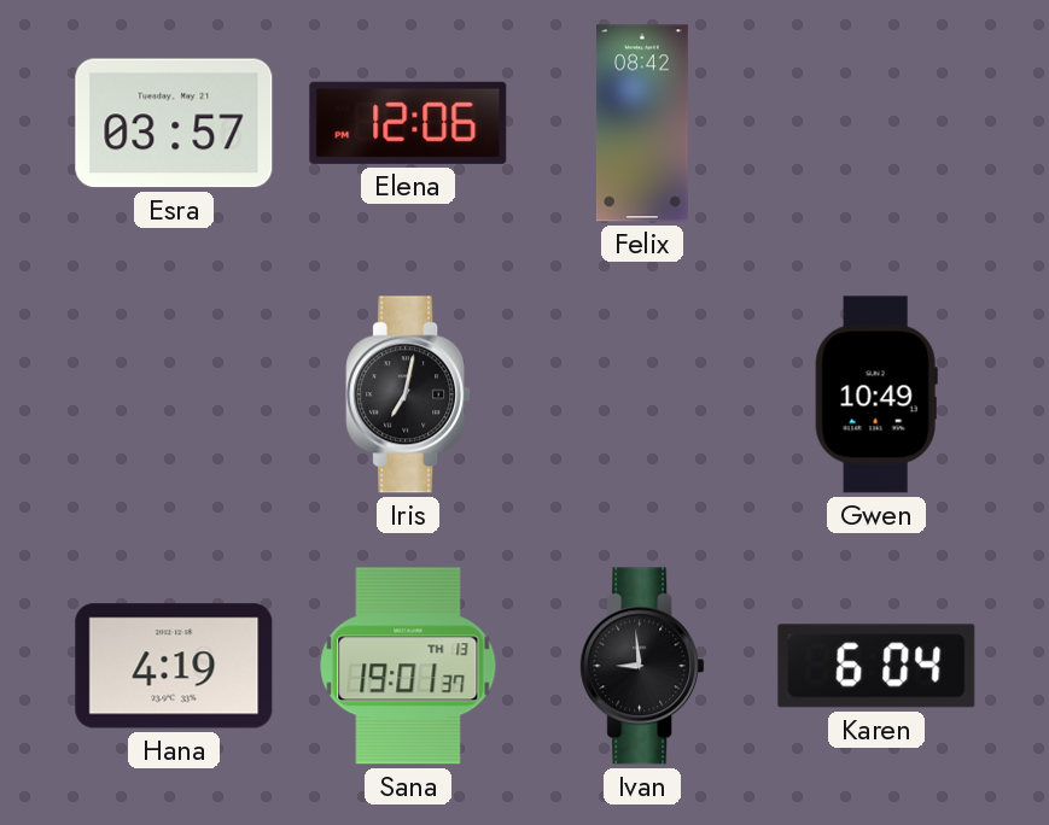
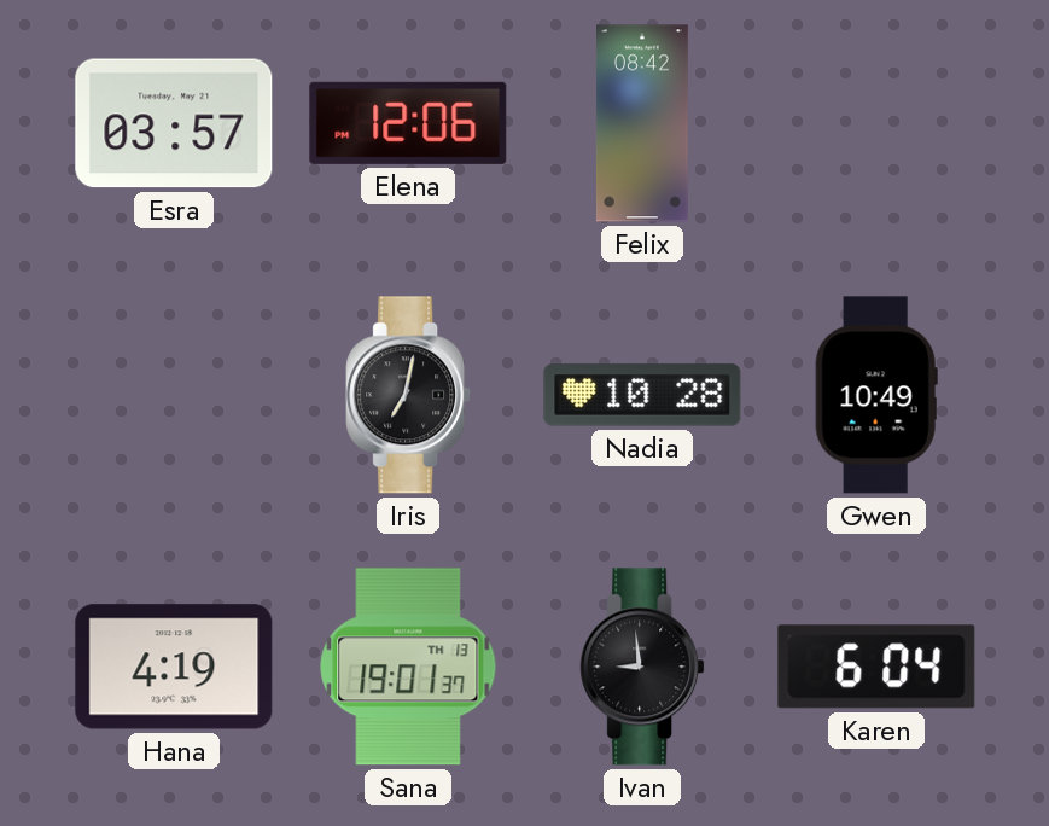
Nadia: none -> 10:28
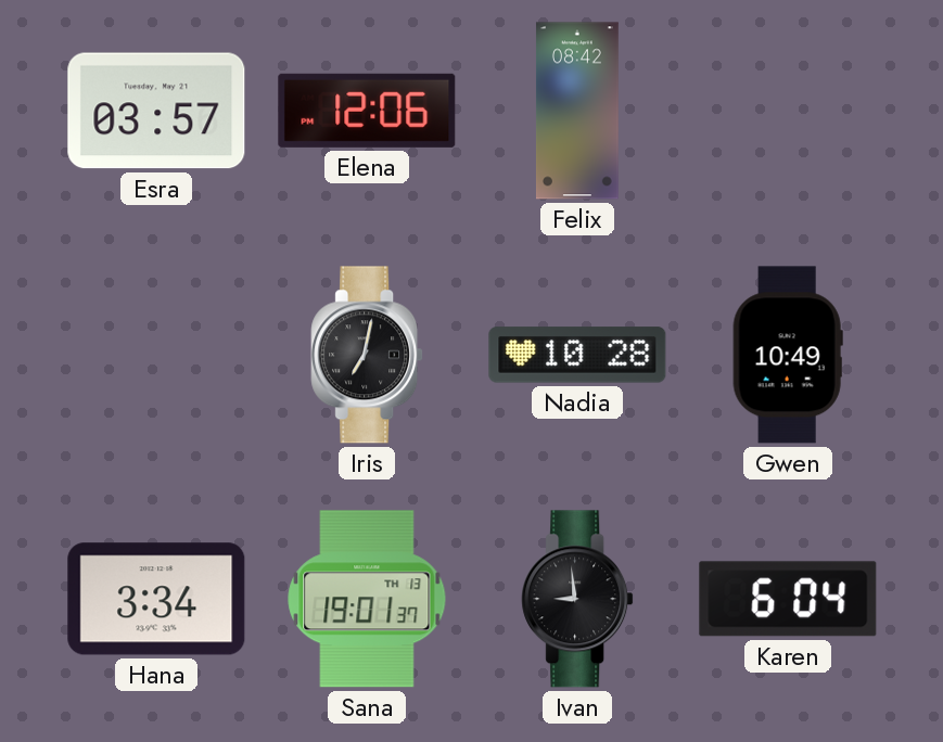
Hana: 4:19 -> 3:34
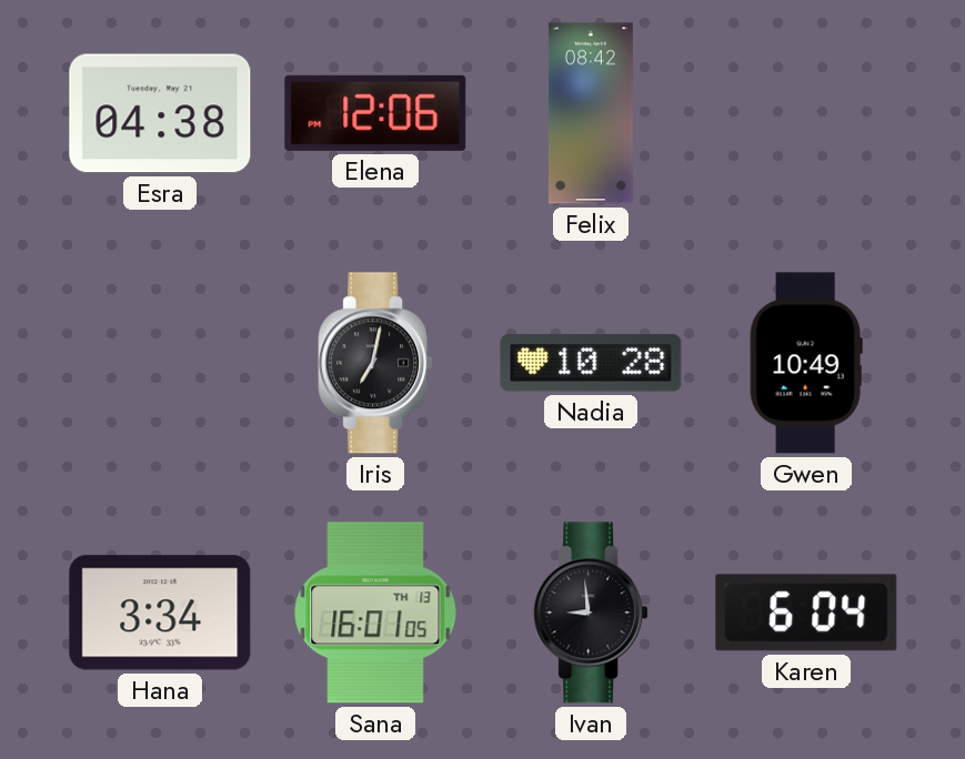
Esra: 03:57 -> 04:38
Sana: 19:01 -> 16:01
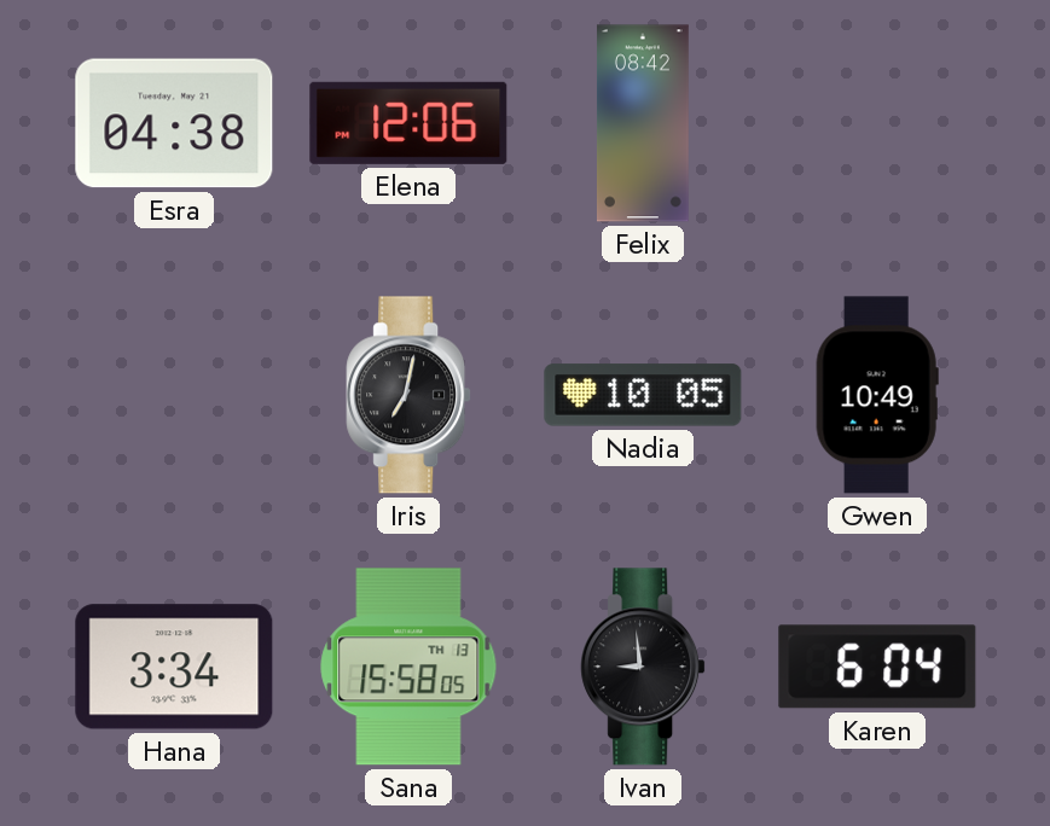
Nadia: 10:28 -> 10:05
Sana: 16:01 -> 15:58
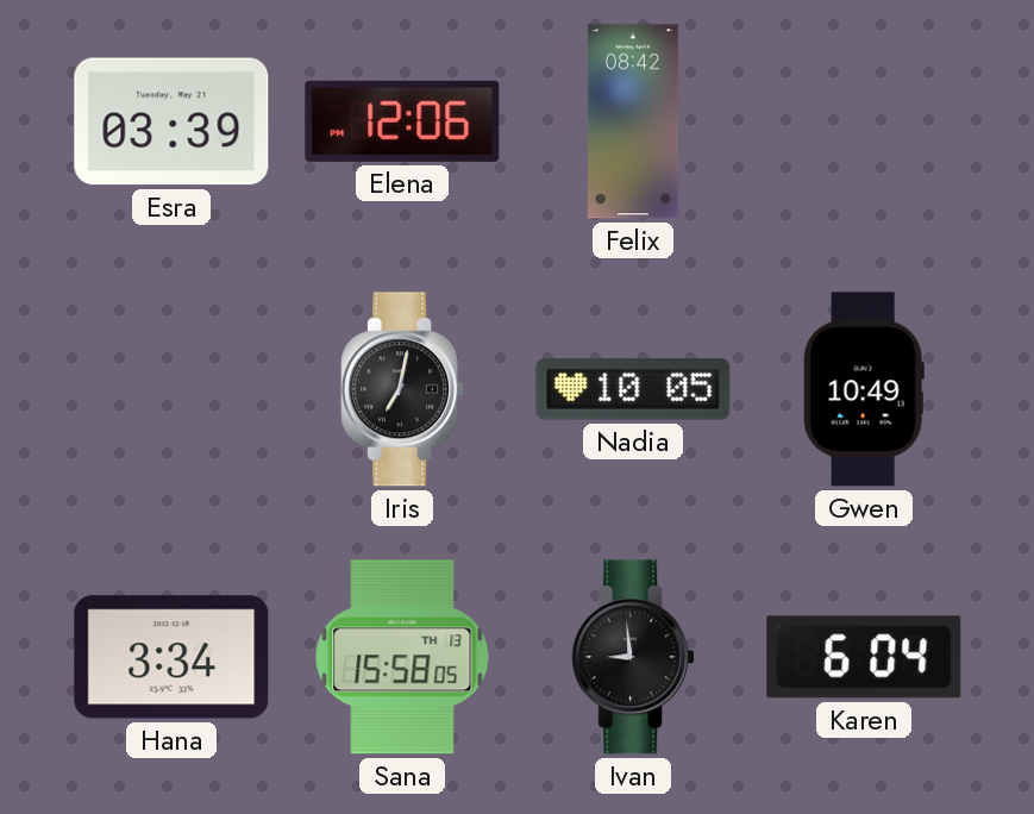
Esra: 04:38 -> 03:39
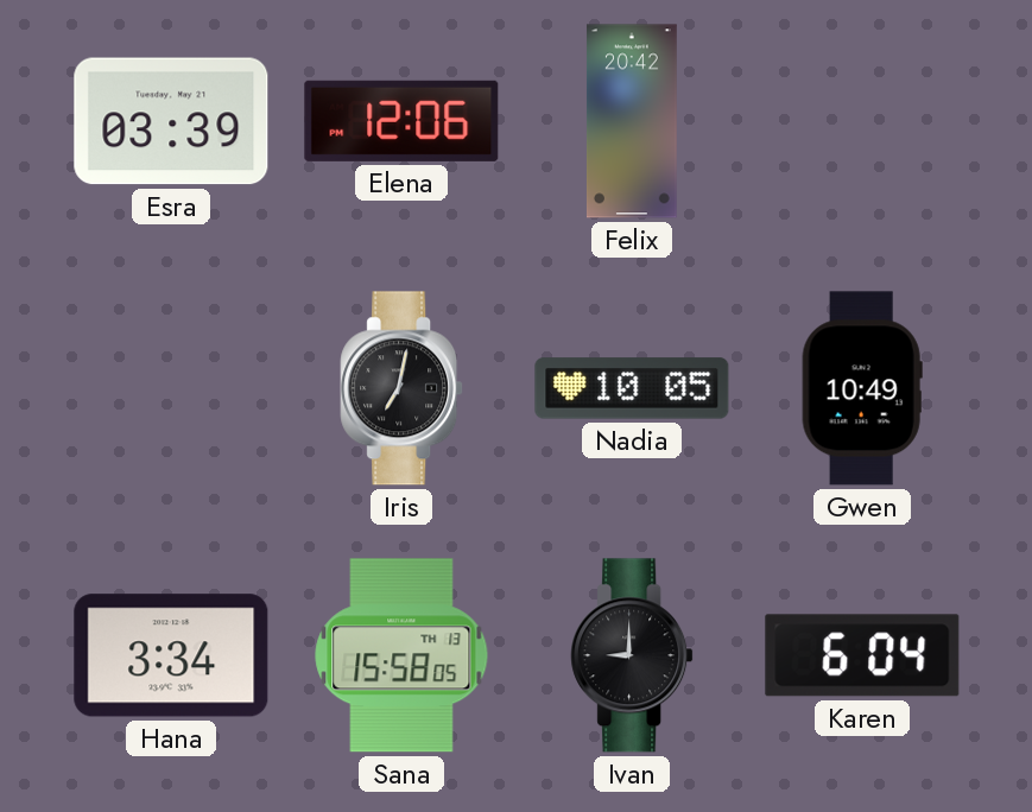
Felix: 08:42 -> 20:42
Ivan: 8:59 -> 9:00
